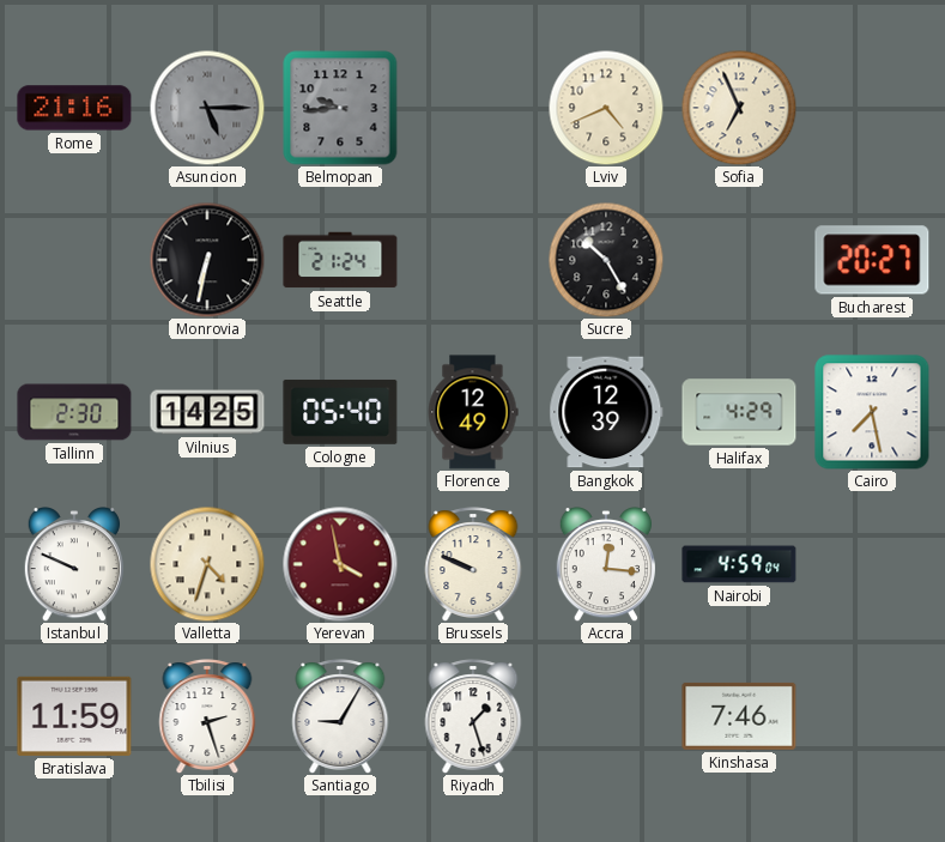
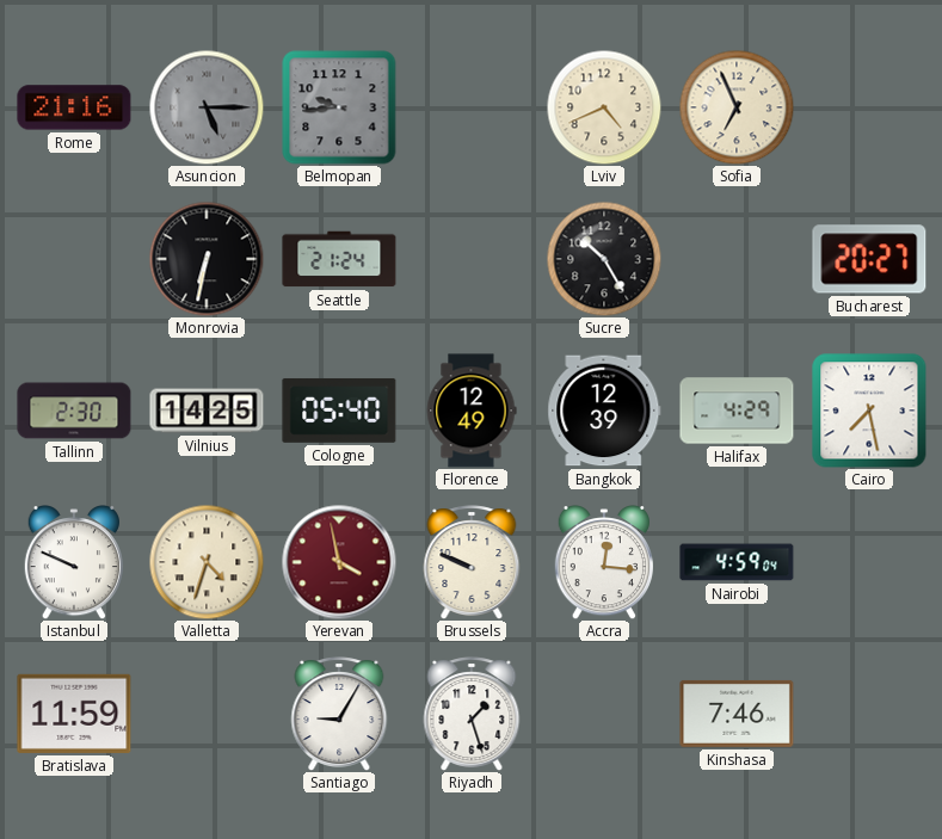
Tbilisi: 2:27 -> none
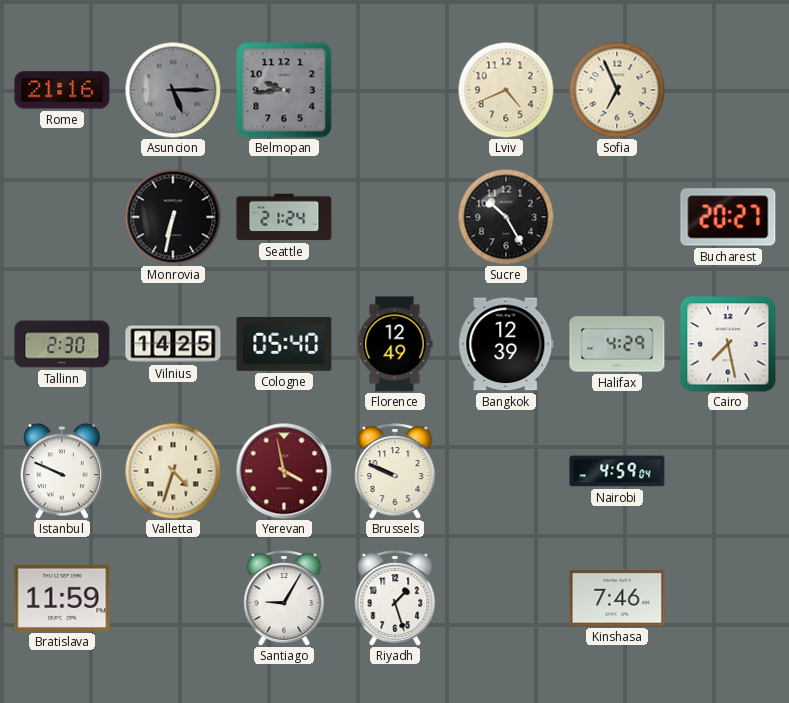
Accra: 12:16 -> none
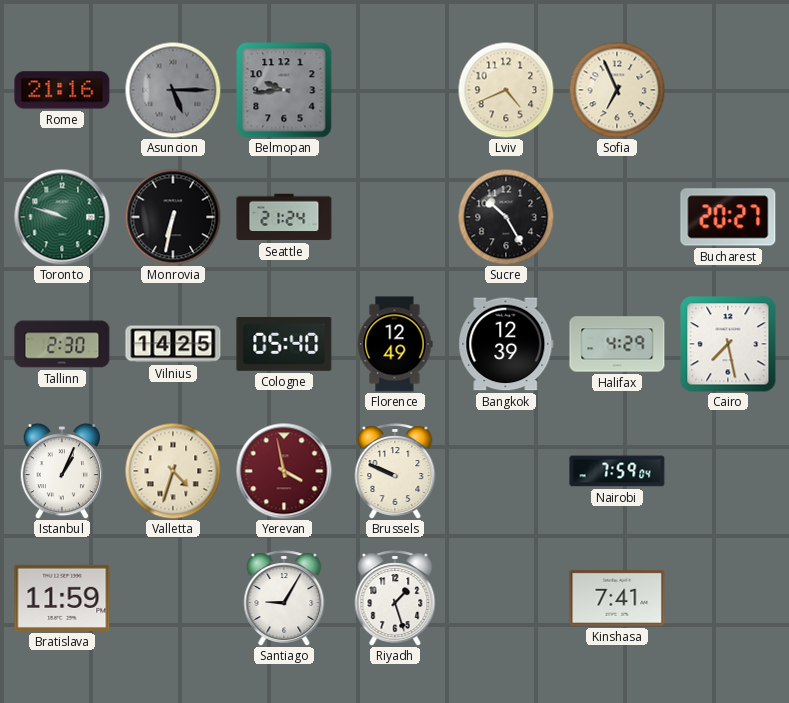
Toronto: none -> 9:48
Istanbul: 9:49 -> 1:04
Nairobi: 4:59 -> 7:59
Kinshasa: 7:46 -> 7:41
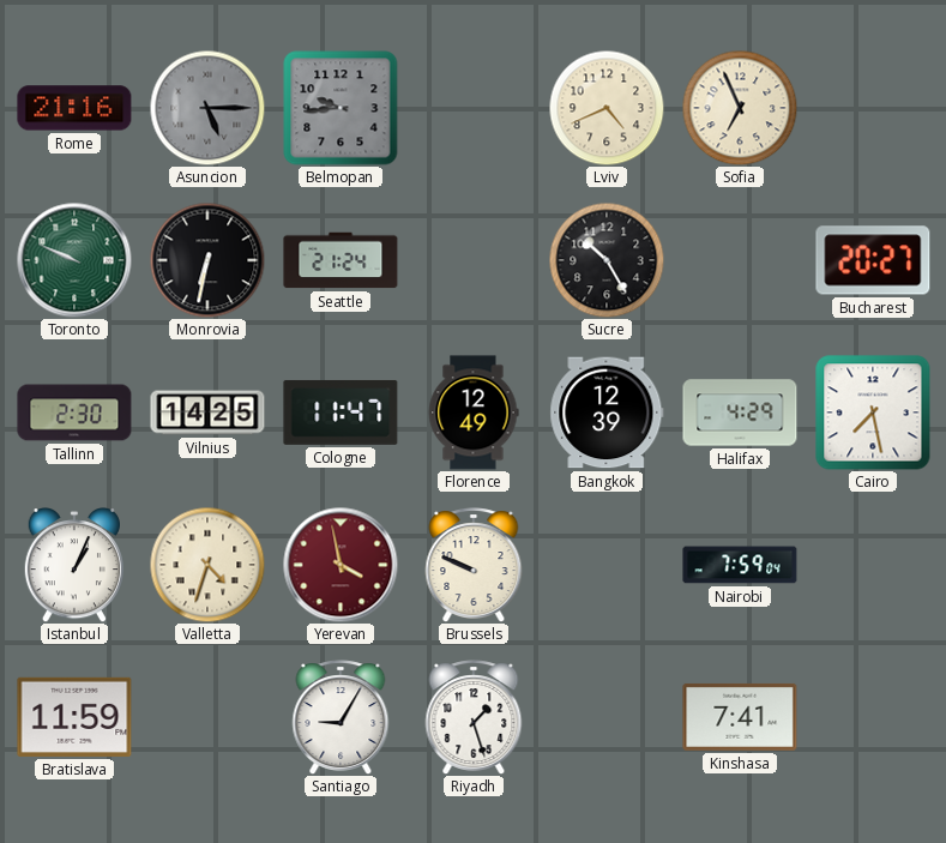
Toronto: 9:48 -> 9:49
Cologne: 05:40 -> 11:47
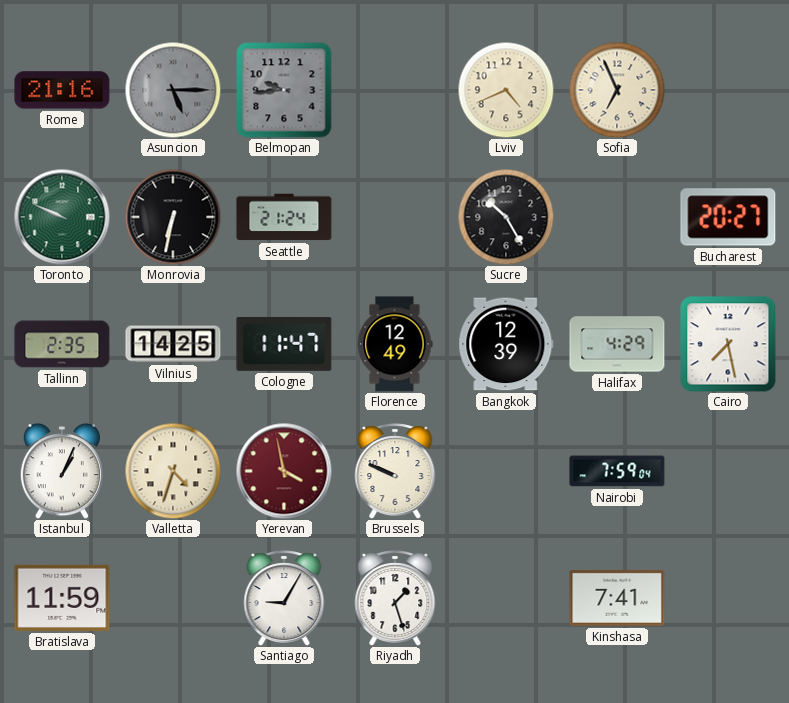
Tallinn: 2:30 -> 2:35
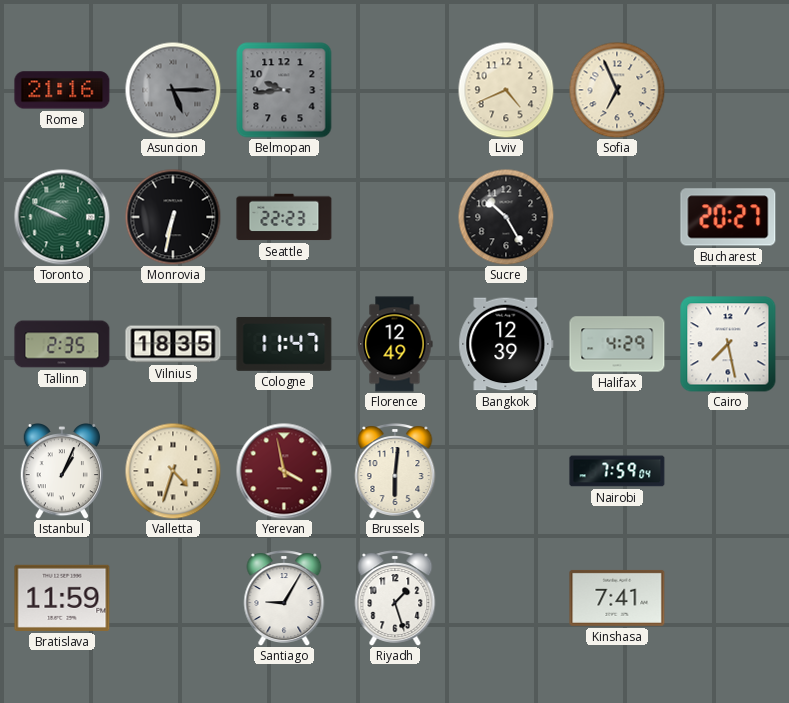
Seattle: 21:24 -> 22:23
Vilnius: 14:25 -> 18:35
Brussels: 9:49 -> 6:01
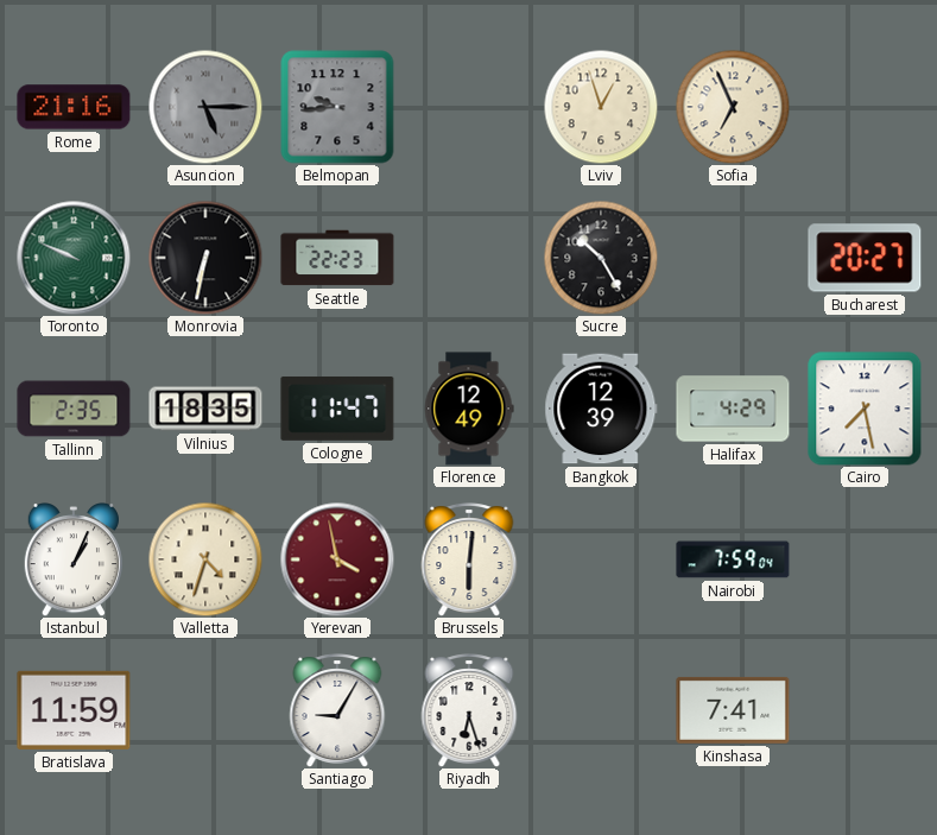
Lviv: 4:41 -> 12:57
Riyadh: 1:27 -> 6:27
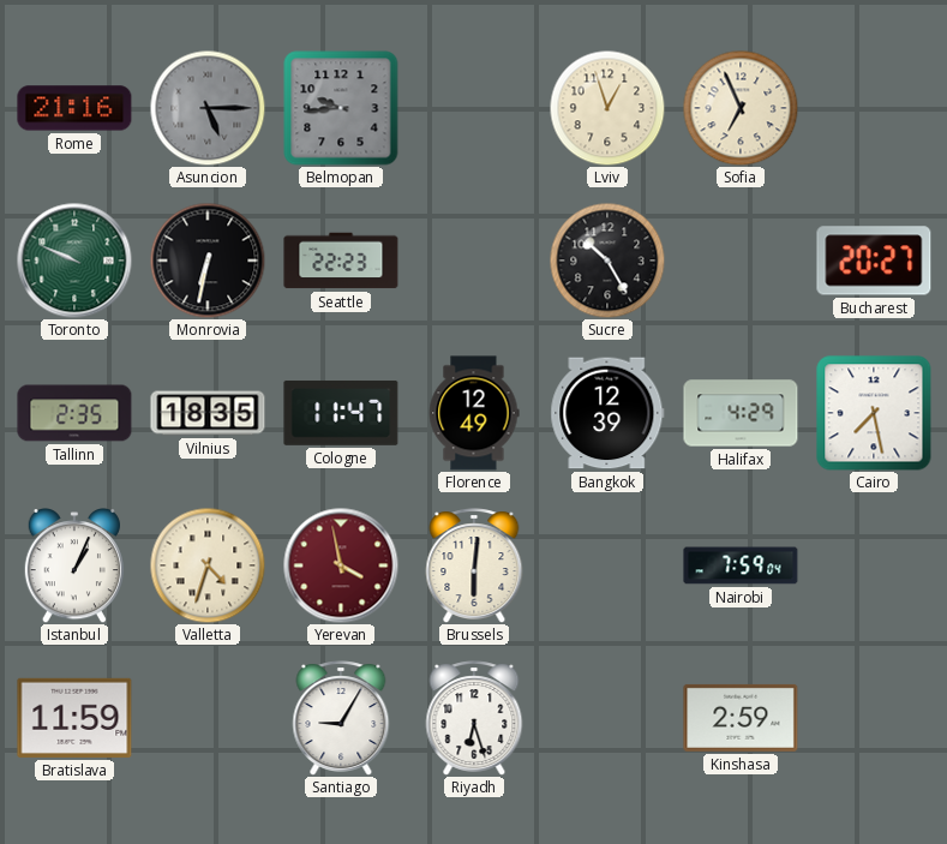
Kinshasa: 7:41 -> 2:59
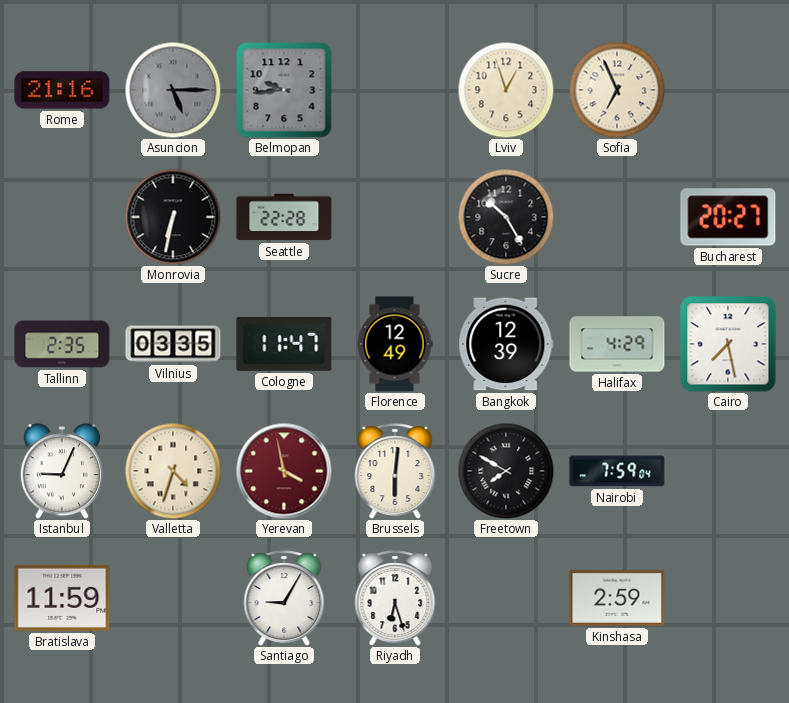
Toronto: 9:49 -> none
Seattle: 22:23 -> 22:28
Vilnius: 18:35 -> 03:35
Istanbul: 1:04 -> 9:04
Freetown: none -> 7:50
